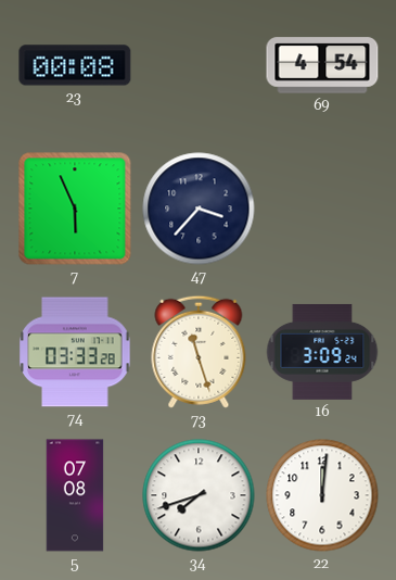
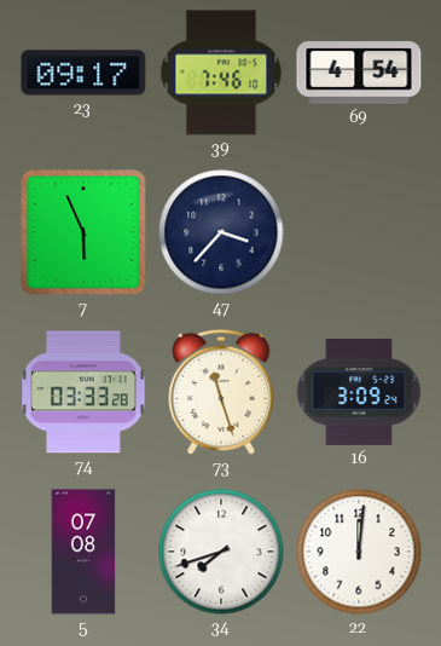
23: 00:08 -> 09:17
39: none -> 7:46
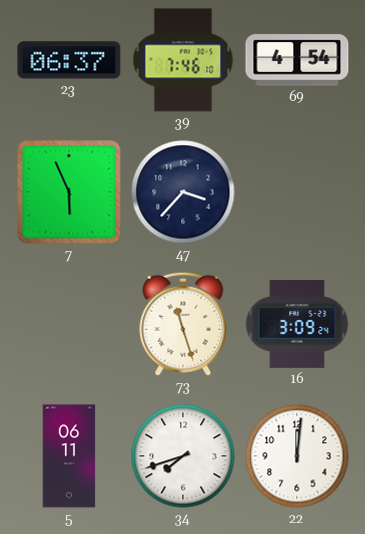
23: 09:17 -> 06:37
74: 03:33 -> none
5: 07:08 -> 06:11
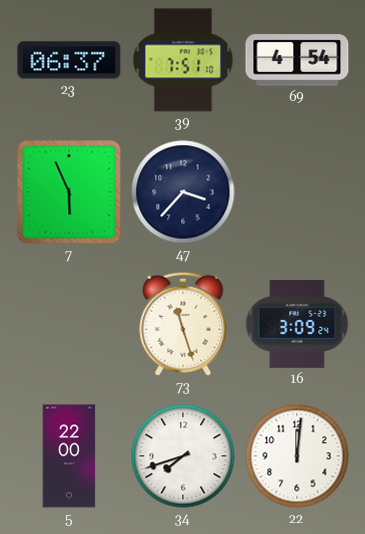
39: 7:46 -> 7:51
5: 06:11 -> 22:00
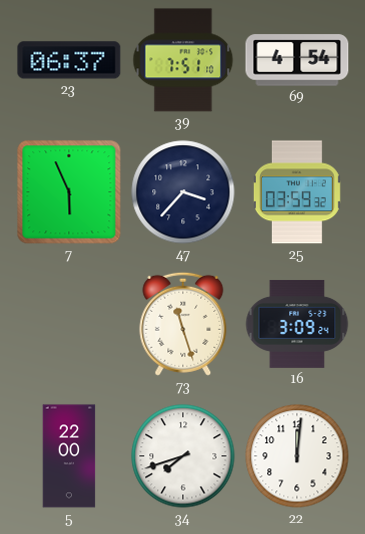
25: none -> 03:59
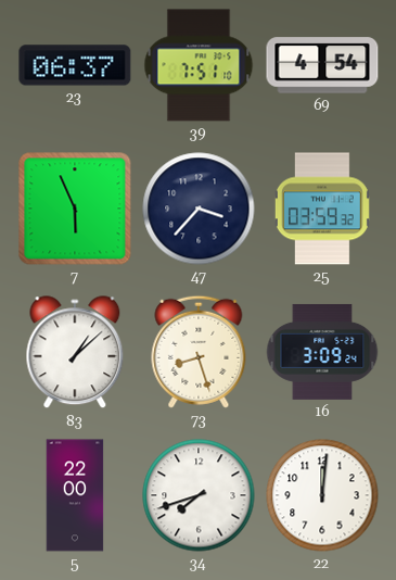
83: none -> 1:08
73: 11:27 -> 8:27
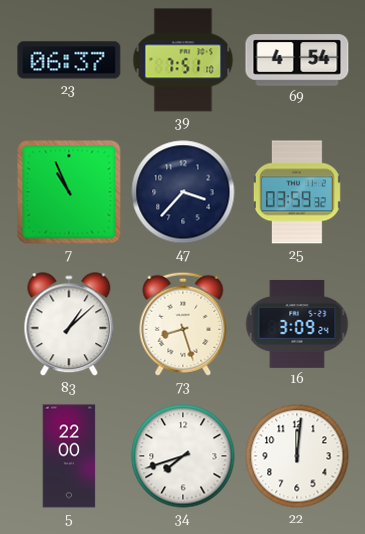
7: 5:56 -> 10:56
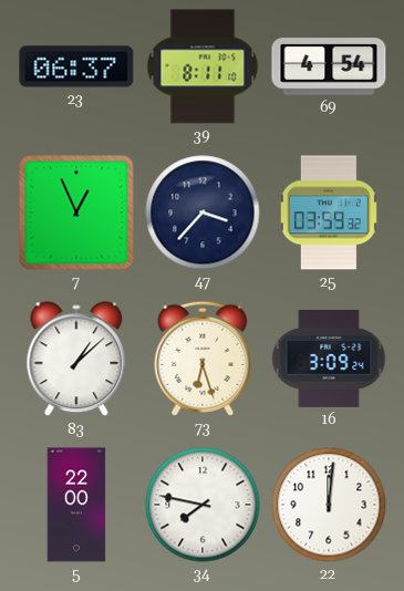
39: 7:51 -> 8:11
7: 10:56 -> 12:56
73: 8:27 -> 6:27
34: 7:42 -> 7:47
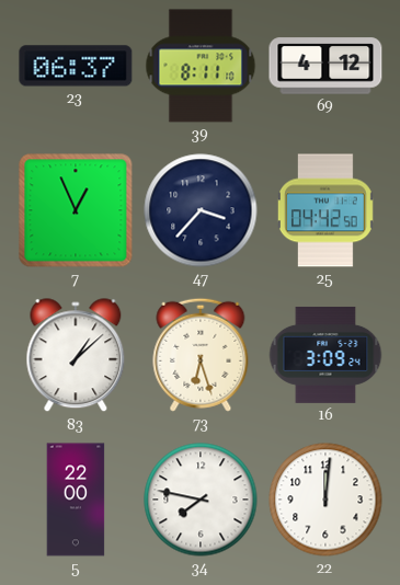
69: 4:54 -> 4:12
25: 03:59 -> 04:42
